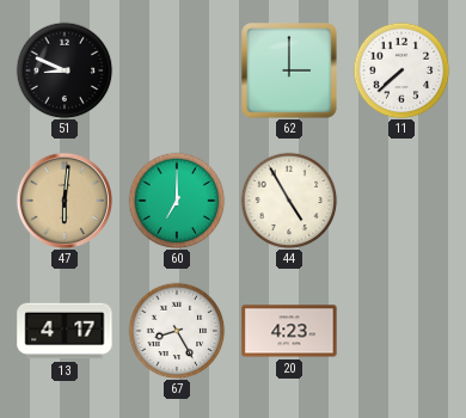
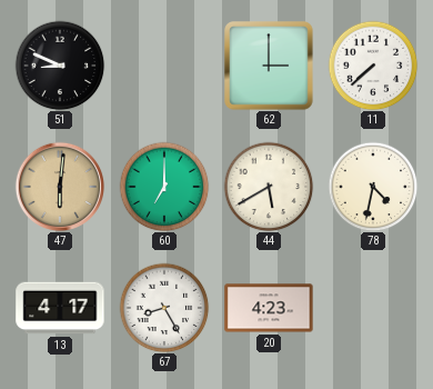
44: 4:55 -> 5:40
78: none -> 4:32
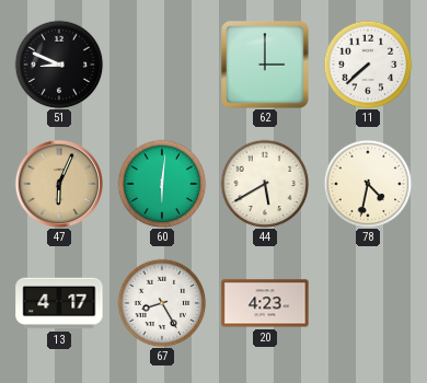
47: 6:01 -> 6:04
60: 7:00 -> 6:01
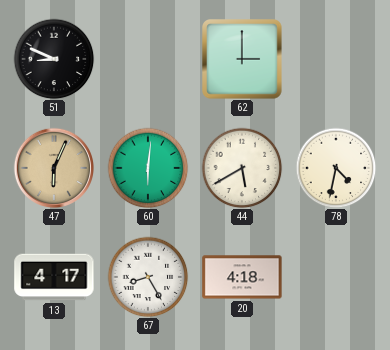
11: 7:38 -> none
20: 4:23 -> 4:18
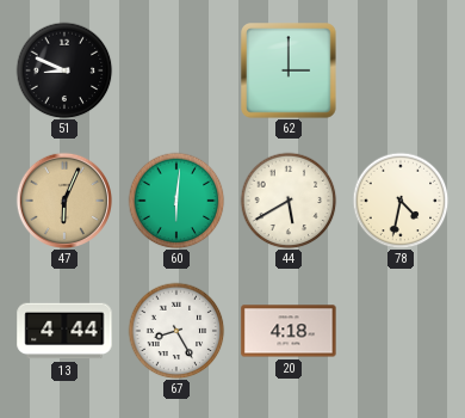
13: 4:17 -> 4:44
